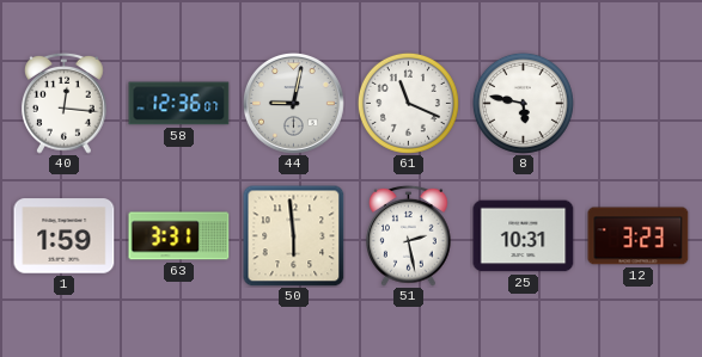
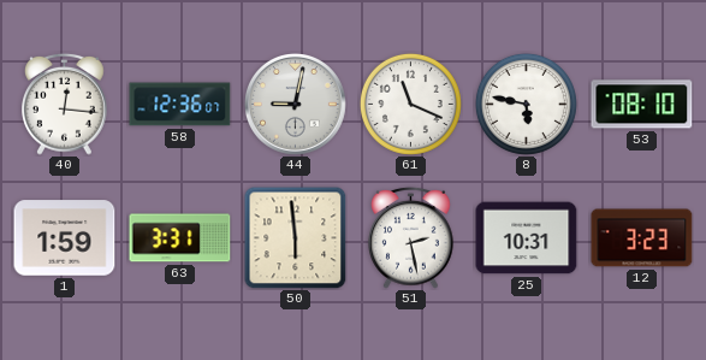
53: none -> 08:10
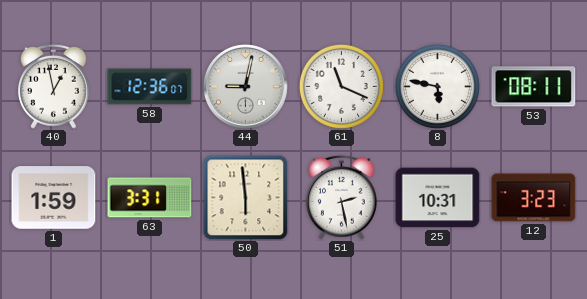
40: 12:16 -> 12:58
53: 08:10 -> 08:11
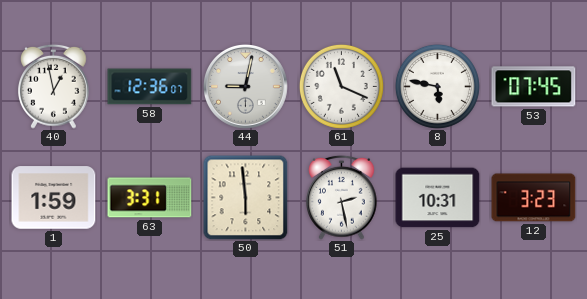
53: 08:11 -> 07:45
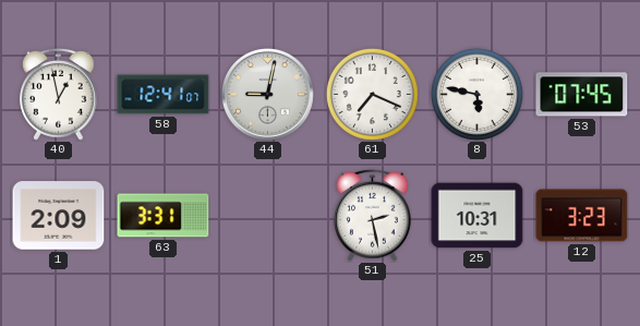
58: 12:36 -> 12:41
61: 11:19 -> 7:19
1: 1:59 -> 2:09
50: 5:59 -> none
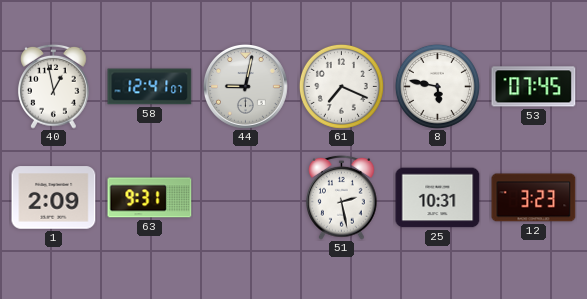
63: 3:31 -> 9:31
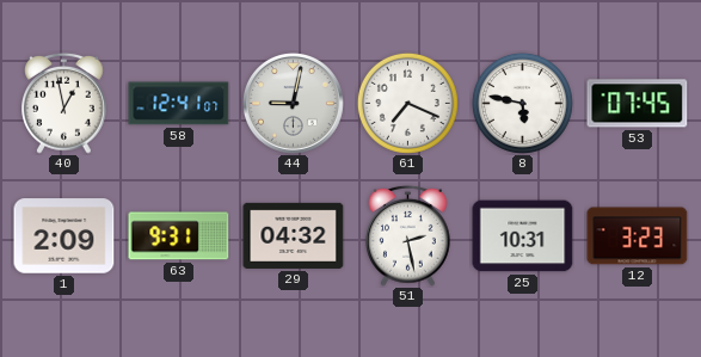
29: none -> 04:32
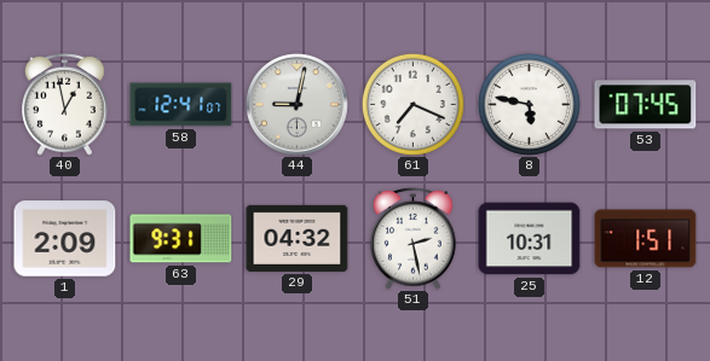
12: 3:23 -> 1:51
